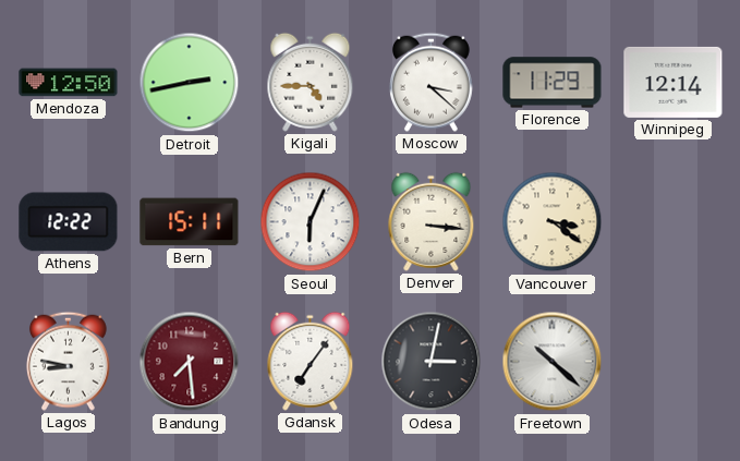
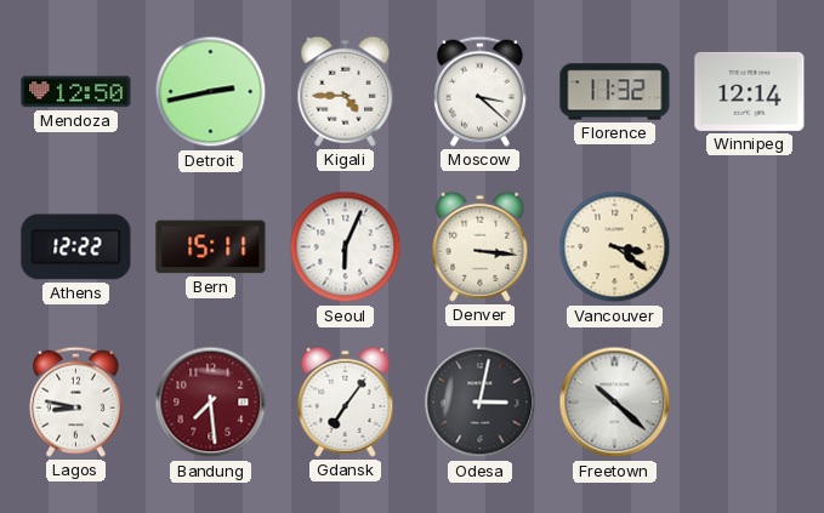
Florence: 11:29 -> 11:32
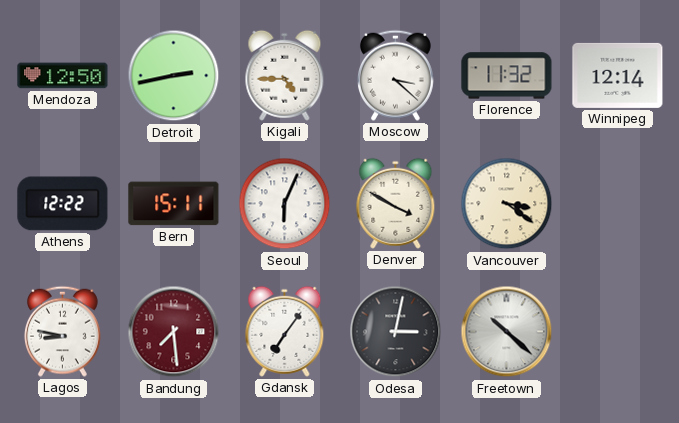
Denver: 3:16 -> 3:50
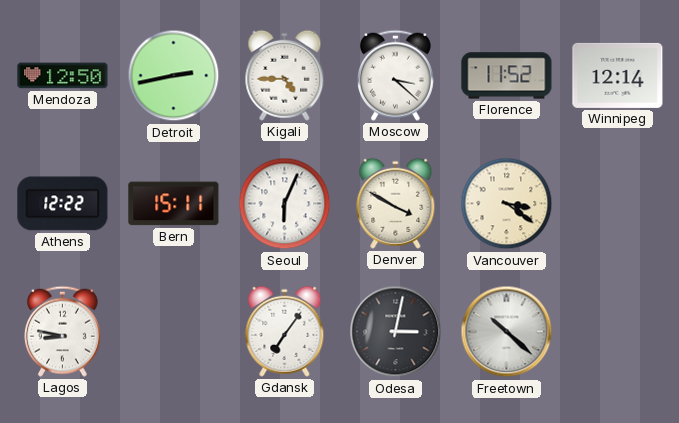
Florence: 11:32 -> 11:52
Bandung: 7:29 -> none
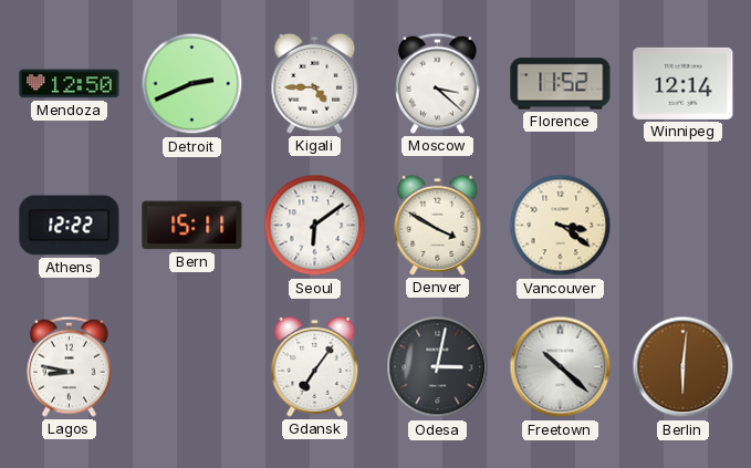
Detroit: 2:43 -> 2:41
Seoul: 6:04 -> 6:09
Berlin: none -> 6:01
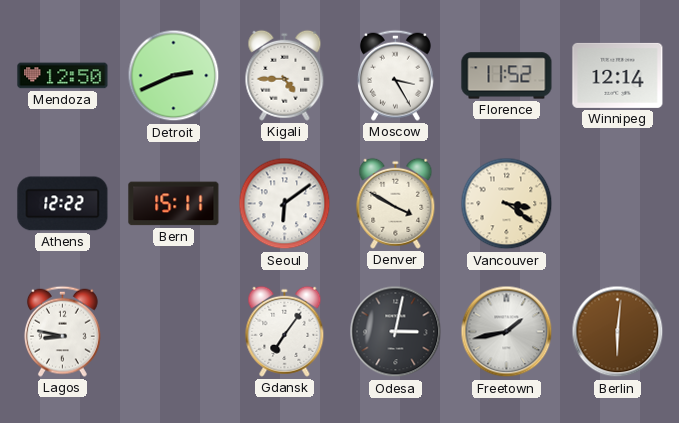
Moscow: 3:22 -> 3:25
Freetown: 10:22 -> 1:43
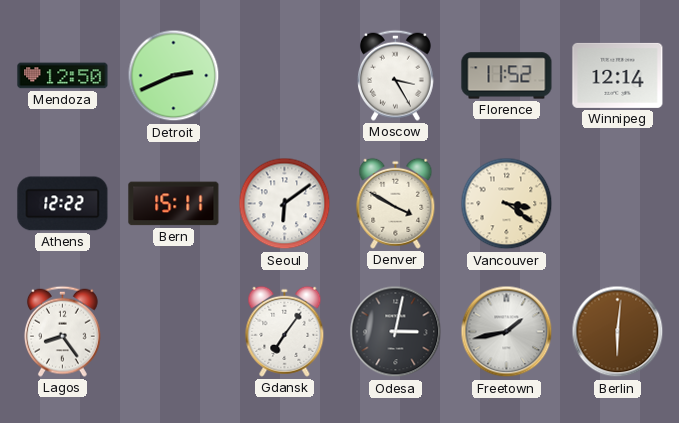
Kigali: 4:45 -> none
Lagos: 8:47 -> 8:24
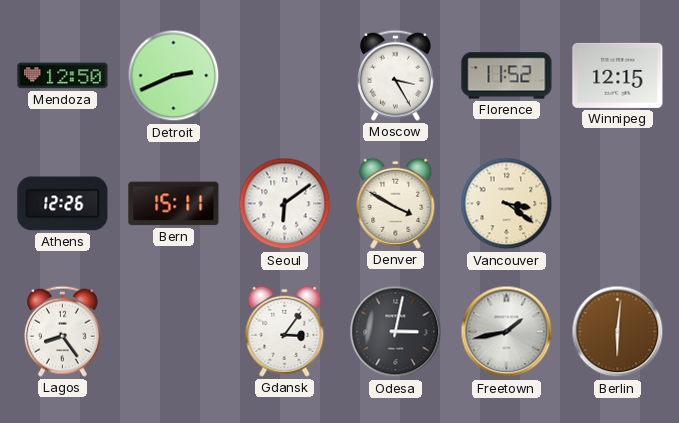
Winnipeg: 12:14 -> 12:15
Athens: 12:22 -> 12:26
Gdansk: 7:06 -> 3:06
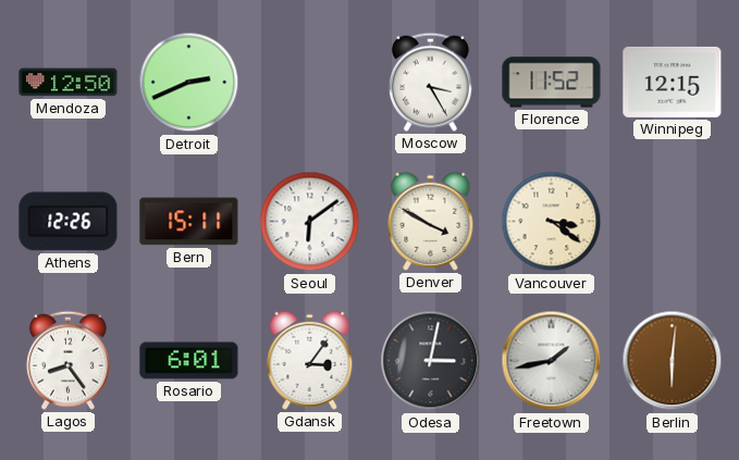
Rosario: none -> 6:01
